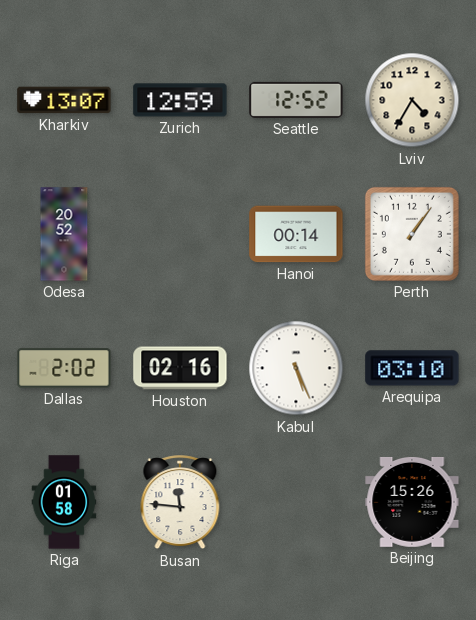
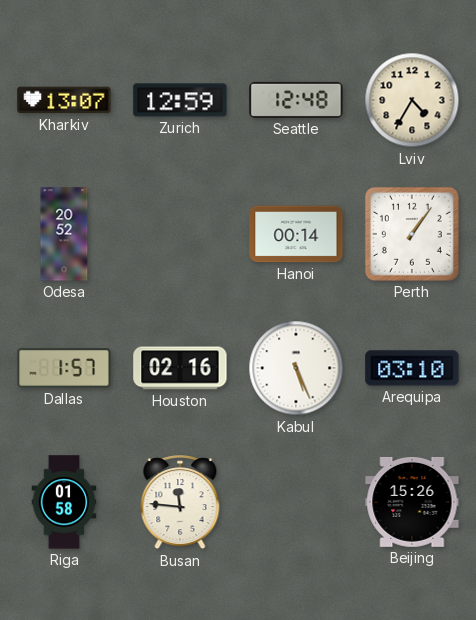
Seattle: 12:52 -> 12:48
Dallas: 2:02 -> 1:57
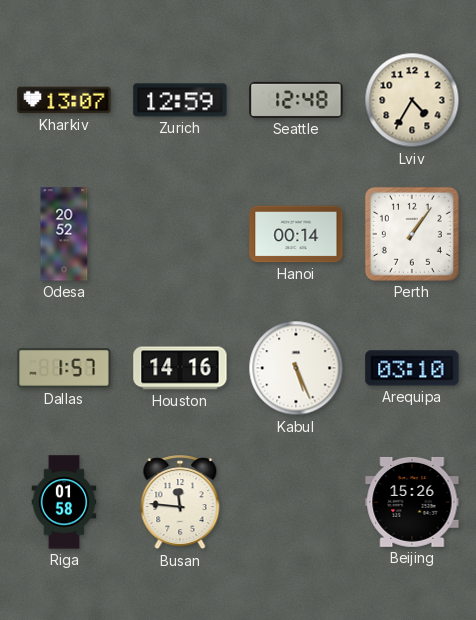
Houston: 02:16 -> 14:16
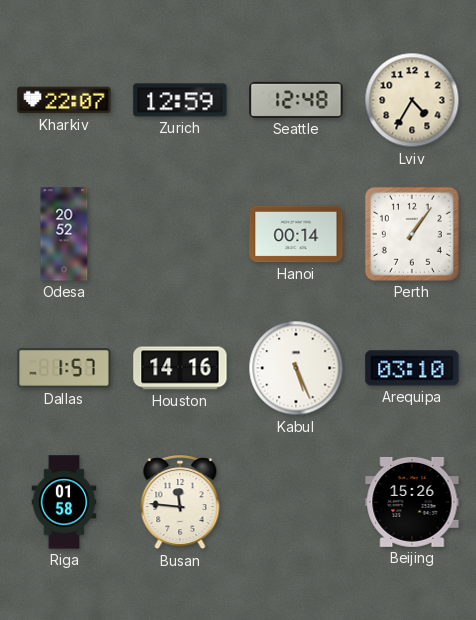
Kharkiv: 13:07 -> 22:07
